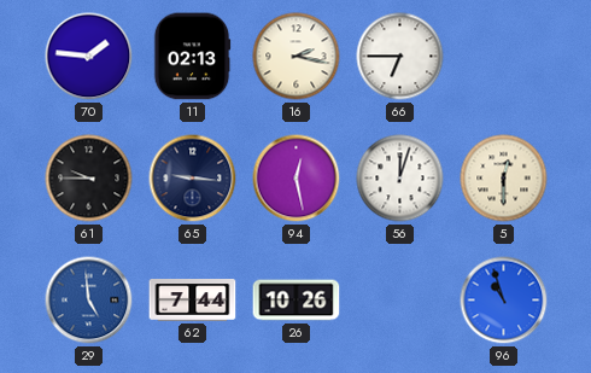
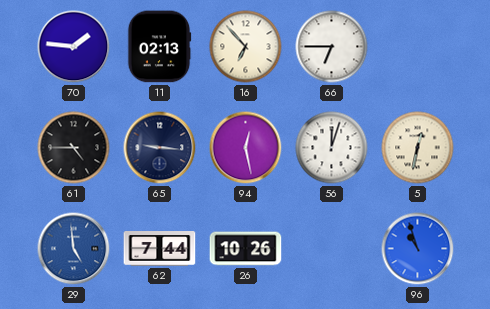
16: 2:17 -> 6:53
61: 9:45 -> 4:45
5: 12:30 -> 12:32
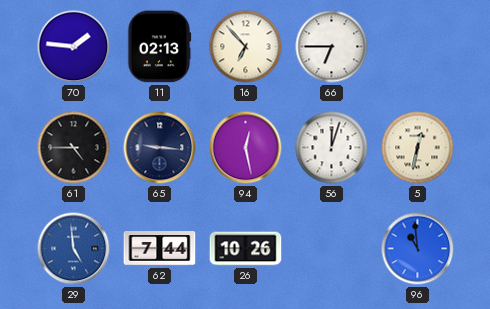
96: 10:57 -> 10:59
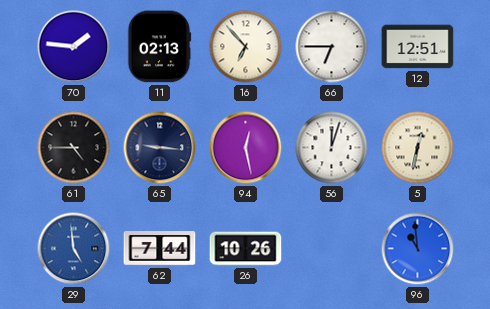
12: none -> 12:51
